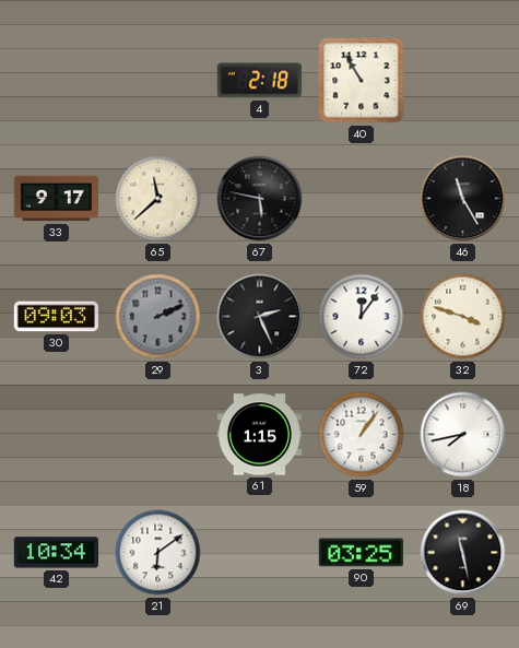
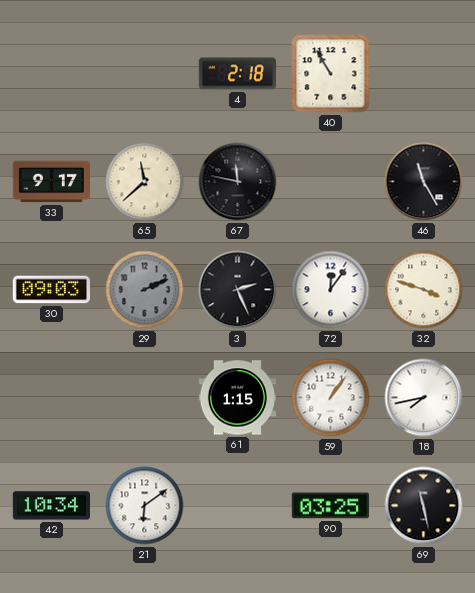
67: 5:47 -> 11:47
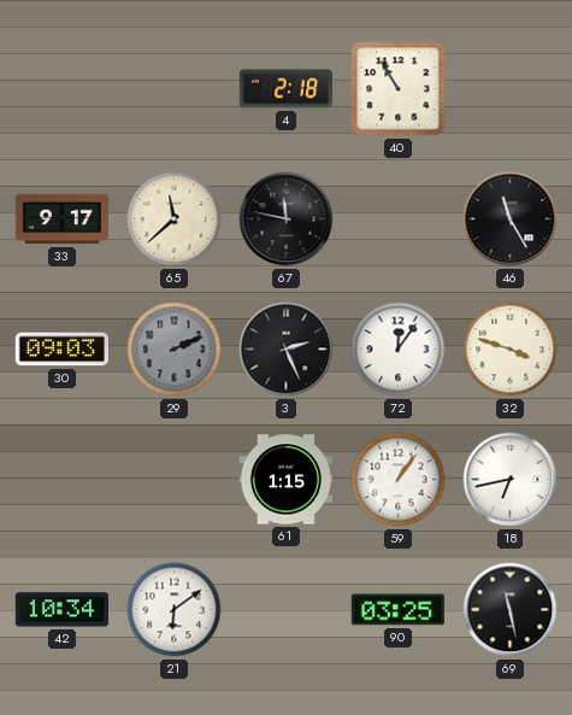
18: 7:43 -> 6:43
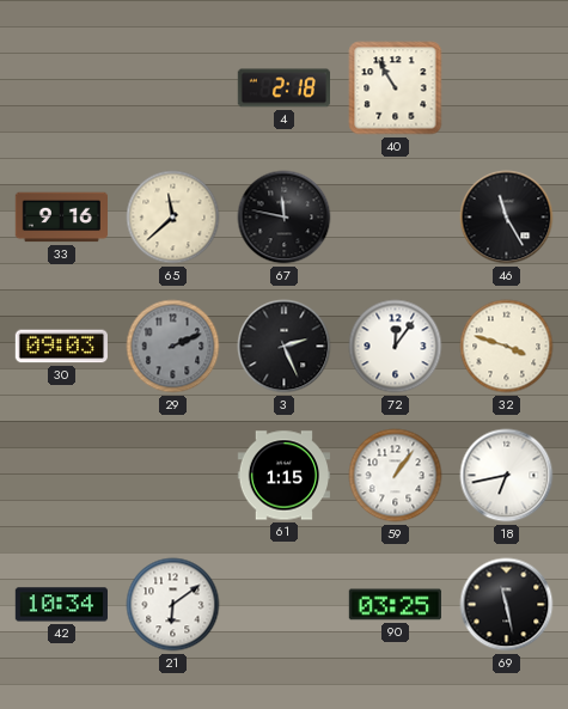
33: 9:17 -> 9:16
